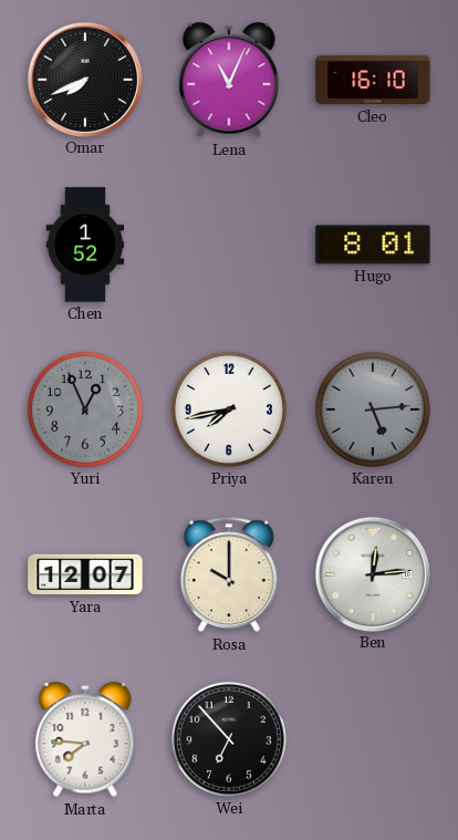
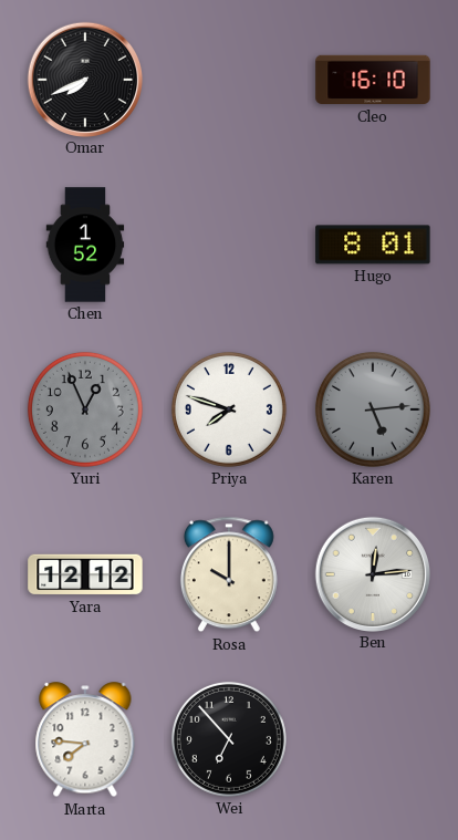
Lena: 11:04 -> none
Priya: 7:43 -> 7:48
Yara: 12:07 -> 12:12
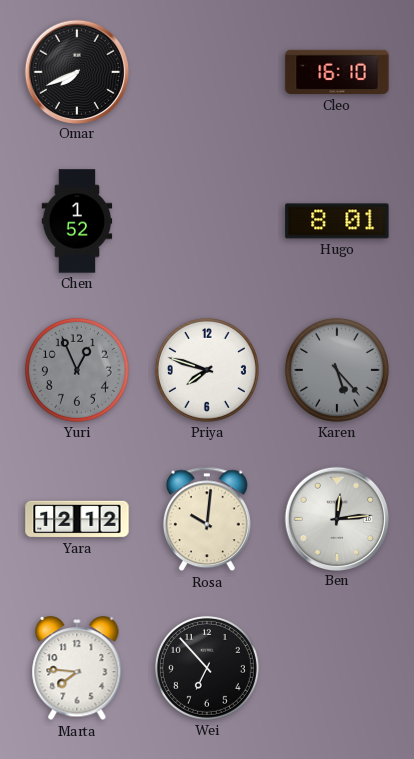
Karen: 5:14 -> 5:23
Rosa: 10:00 -> 10:01
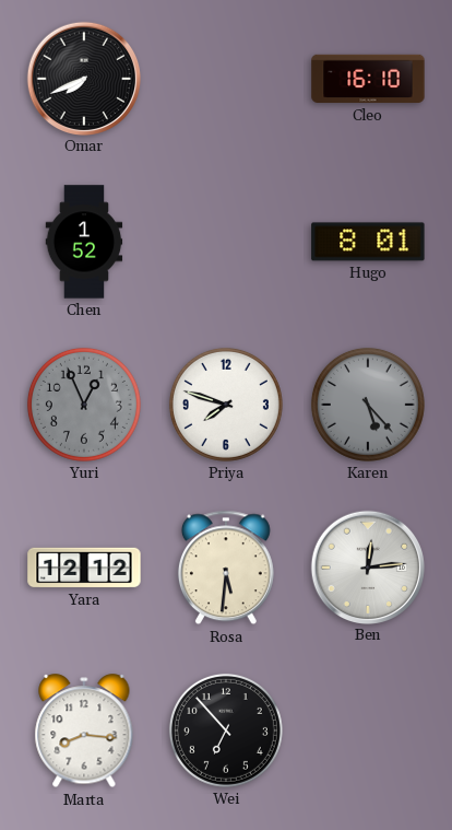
Rosa: 10:01 -> 5:31
Marta: 7:46 -> 8:16
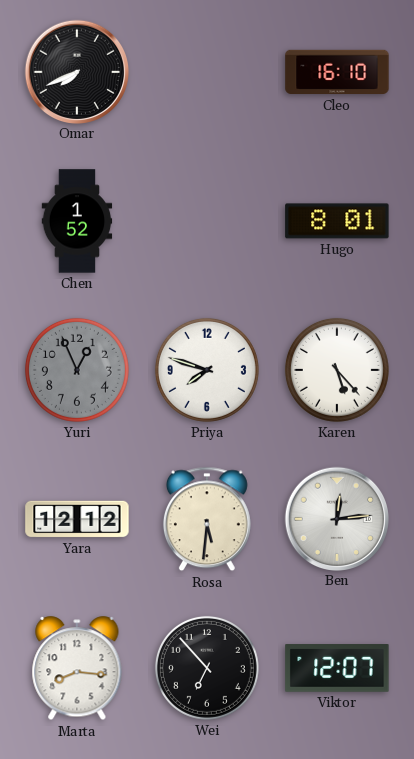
Karen dial: grey -> white
Viktor: none -> 12:07
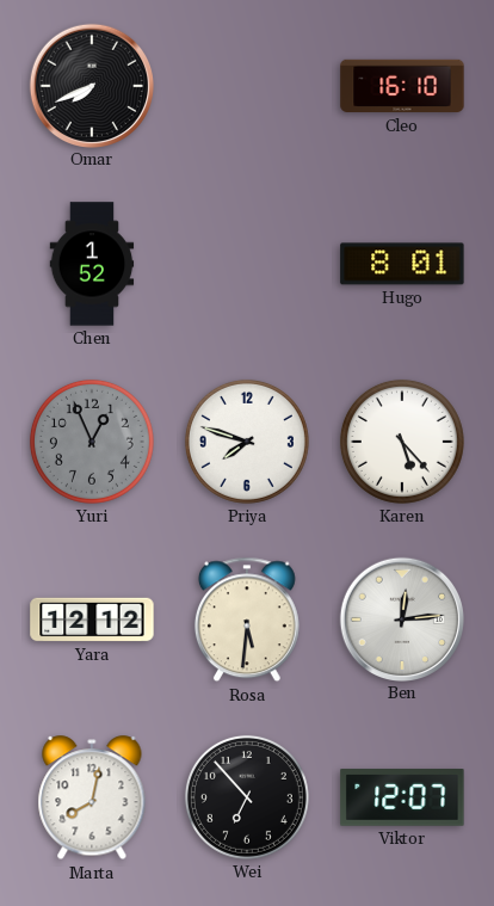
Marta: 8:16 -> 8:02
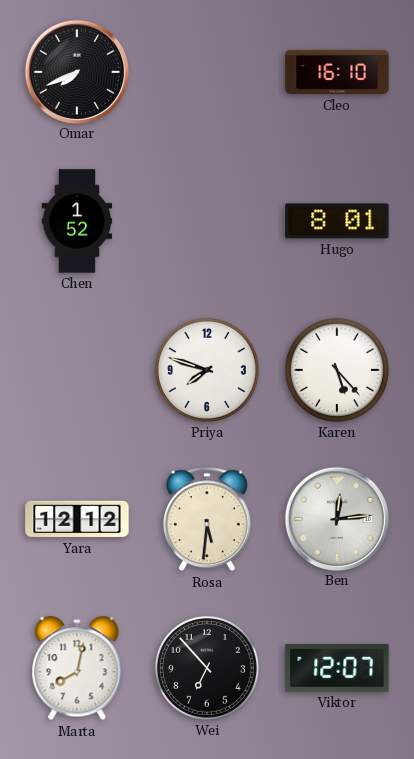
Yuri: 12:56 -> none
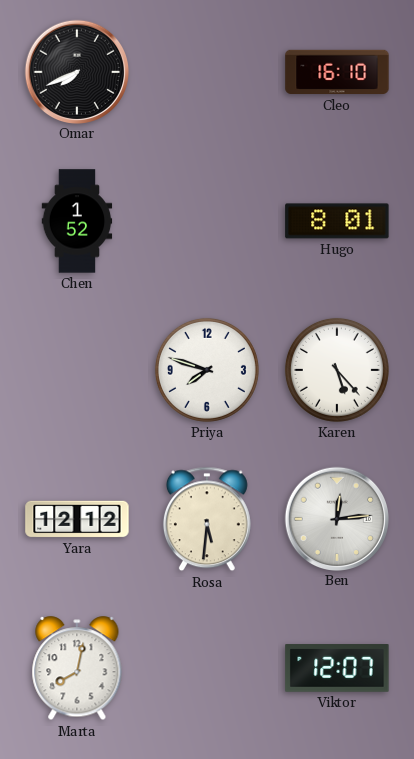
Wei: 6:53 -> none
